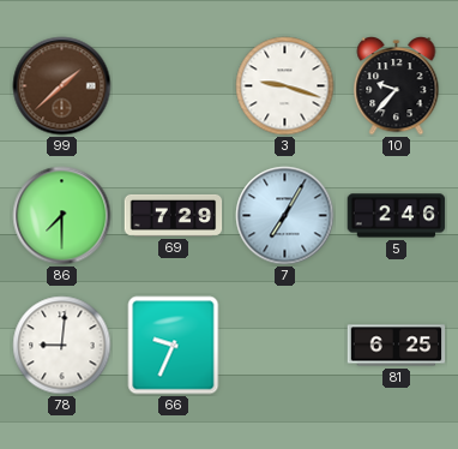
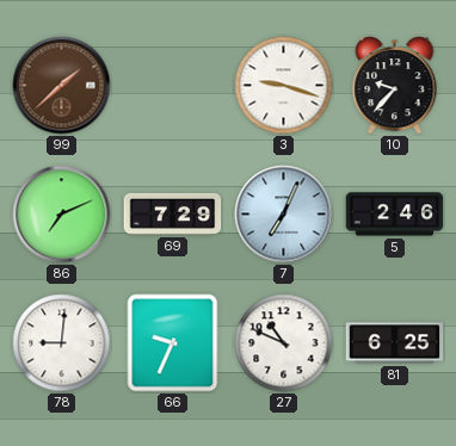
86: 7:30 -> 7:11
7: 7:05 -> 7:04
27: none -> 10:49
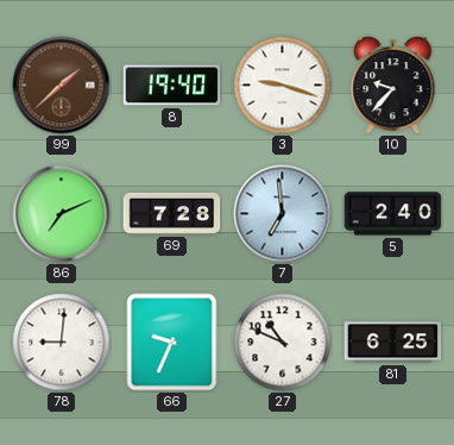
8: none -> 19:40
69: 7:29 -> 7:28
7: 7:04 -> 6:59
5: 2:46 -> 2:40
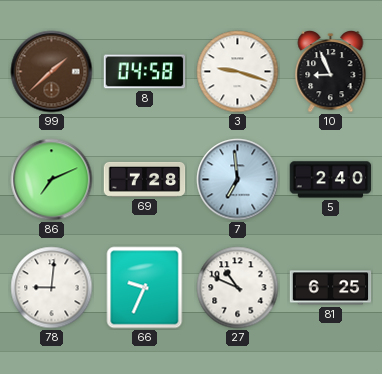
8: 19:40 -> 04:58
10: 9:37 -> 8:56
